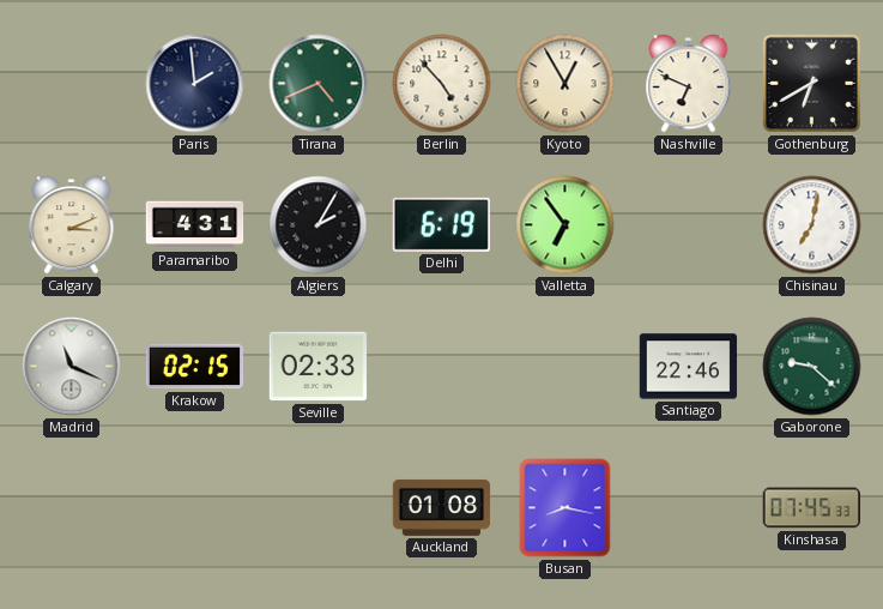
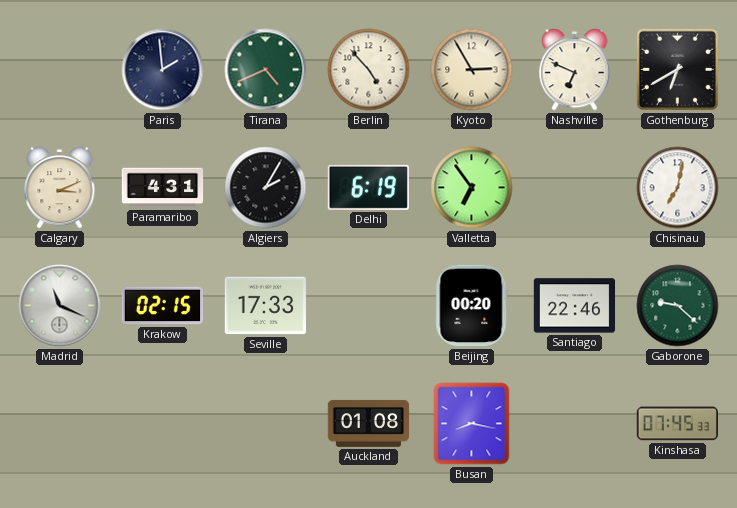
Kyoto: 12:55 -> 2:55
Seville: 02:33 -> 17:33
Beijing: none -> 00:20
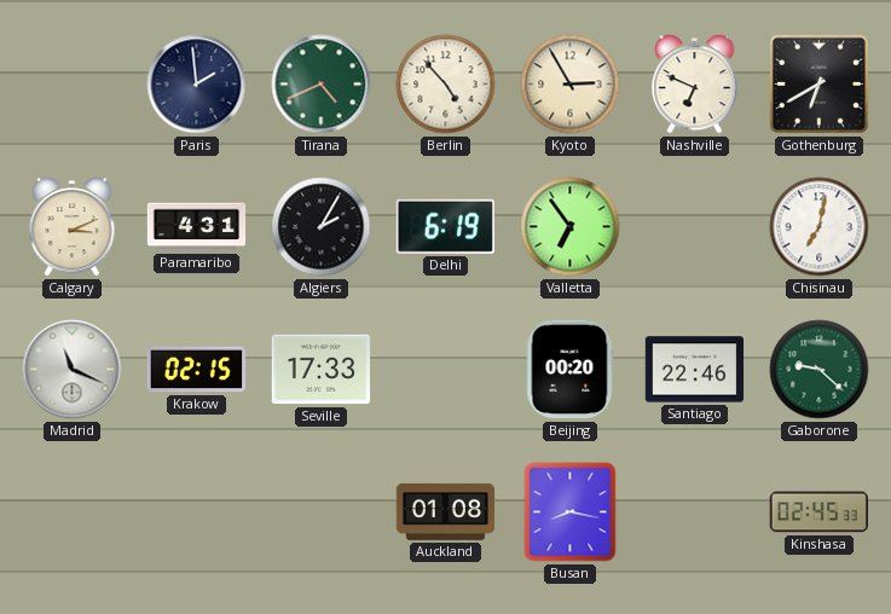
Kinshasa: 07:45 -> 02:45
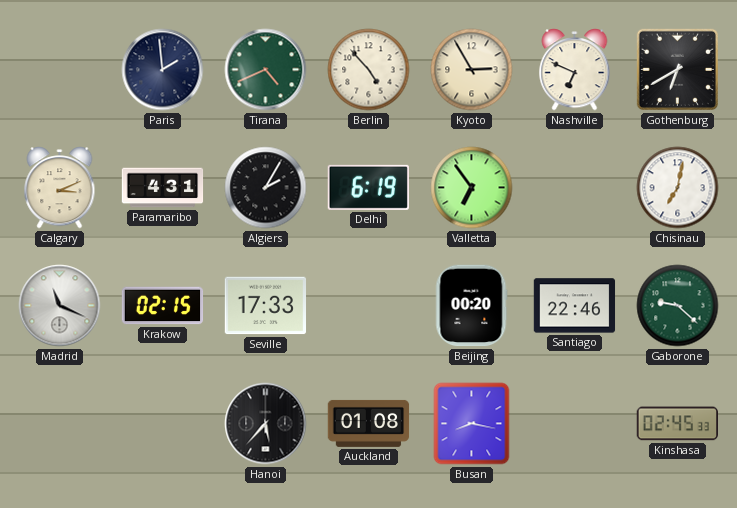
Hanoi: none -> 5:37
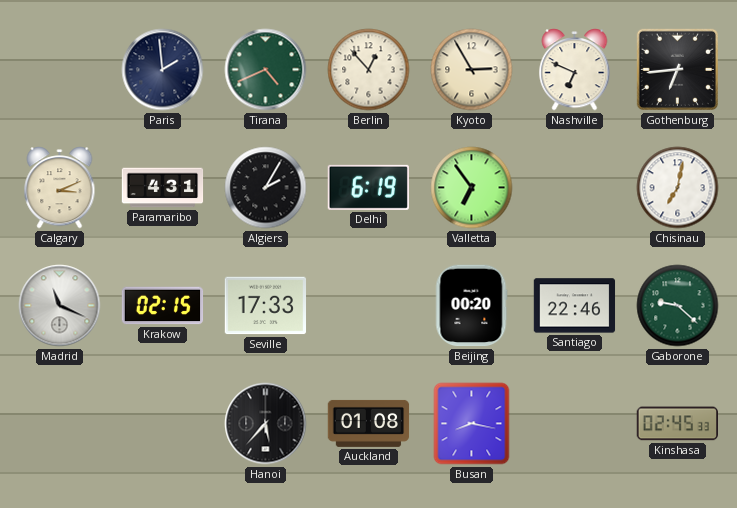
Berlin: 4:53 -> 12:53
Gothenburg: 6:40 -> 6:44
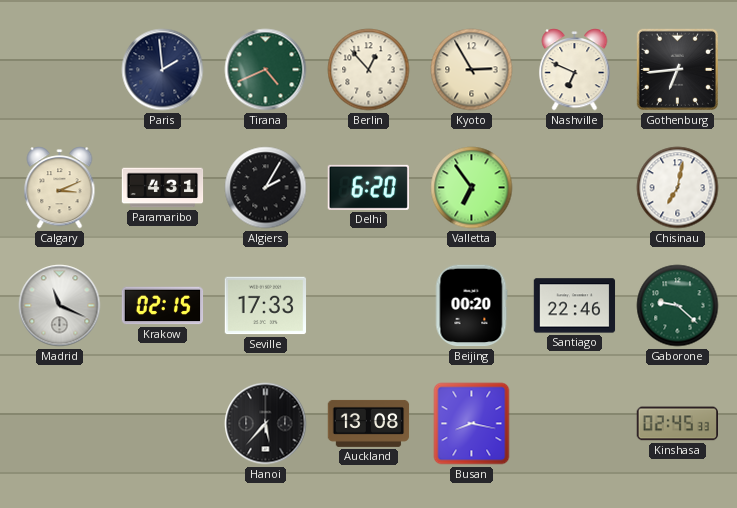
Delhi: 6:19 -> 6:20
Auckland: 01:08 -> 13:08
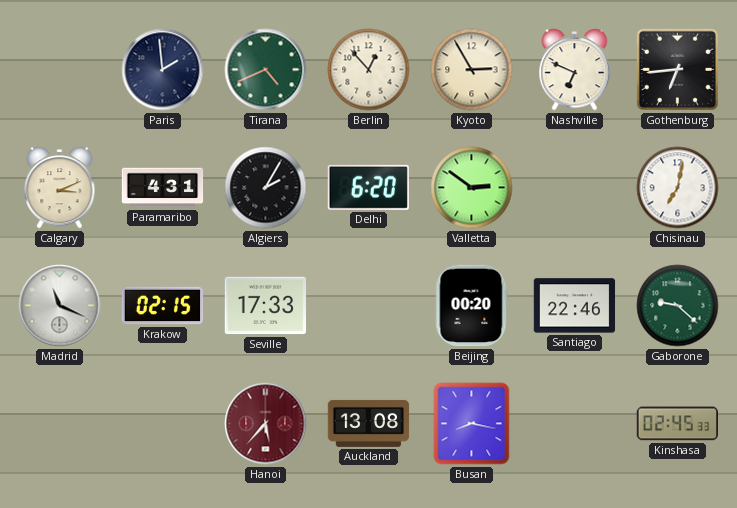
Valletta: 6:54 -> 2:51
Hanoi dial: black -> burgundy
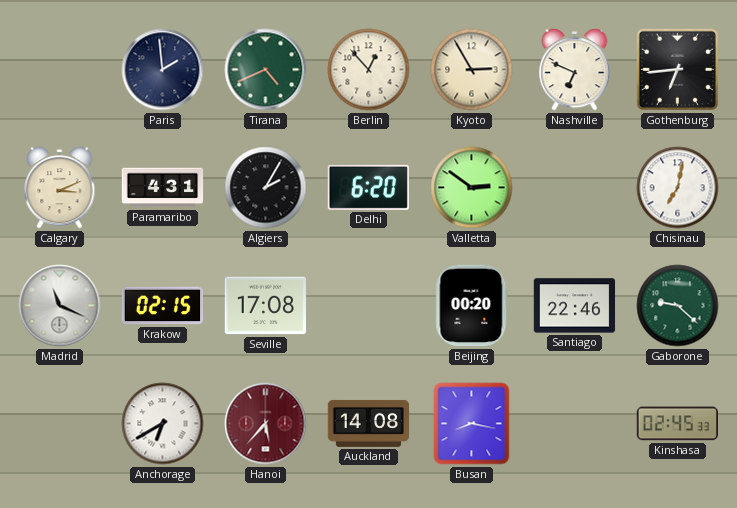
Seville: 17:33 -> 17:08
Anchorage: none -> 6:40
Auckland: 13:08 -> 14:08
